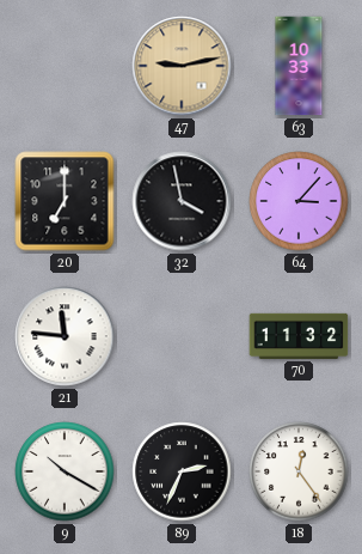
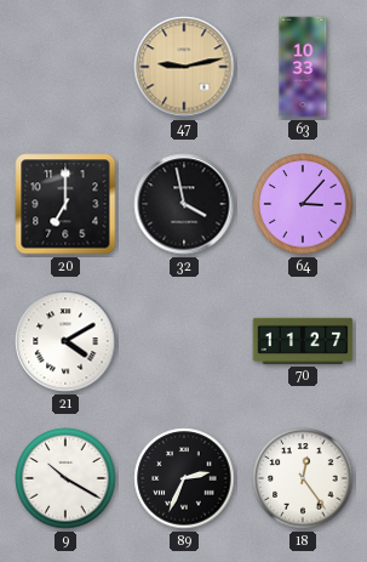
21: 11:46 -> 4:10
70: 11:32 -> 11:27
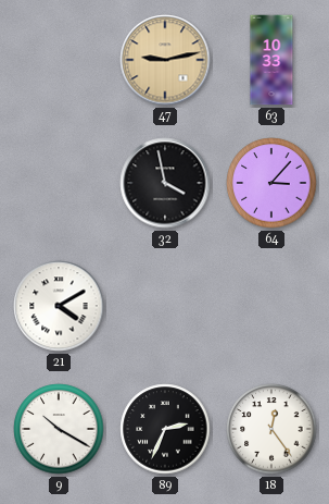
20: 7:00 -> none
70: 11:27 -> none
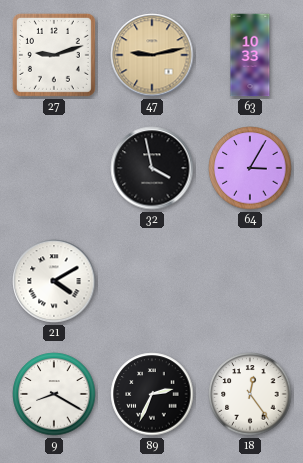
27: none -> 9:12
64: 3:07 -> 3:05
9: 10:20 -> 8:20
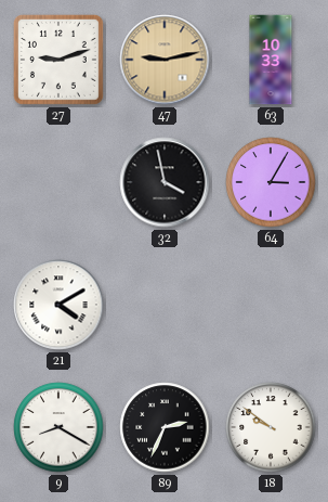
18: 12:24 -> 9:51
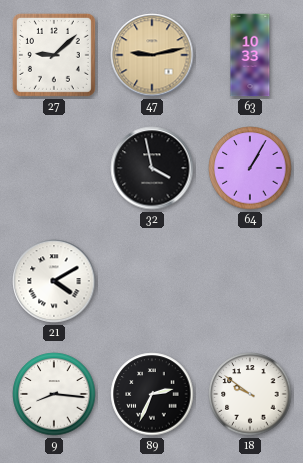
27: 9:12 -> 9:08
64: 3:05 -> 1:05
9: 8:20 -> 8:16
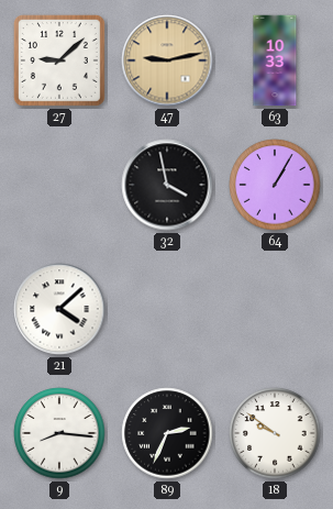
21: 4:10 -> 4:08
